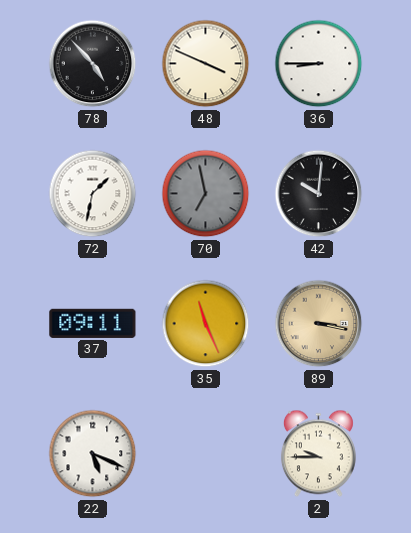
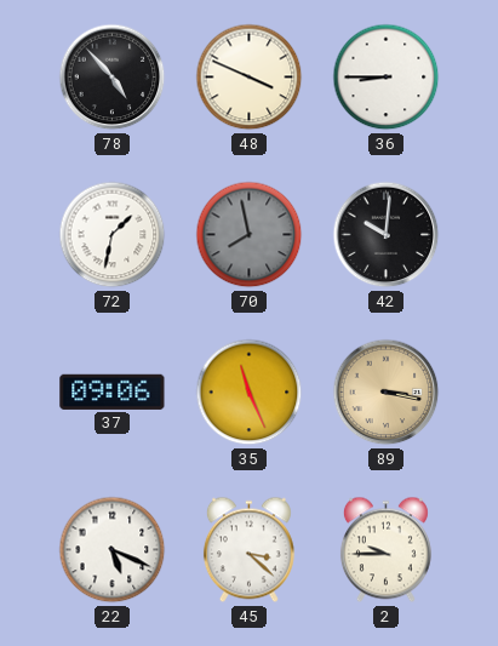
70: 6:58 -> 7:58
37: 09:11 -> 09:06
45: none -> 3:22
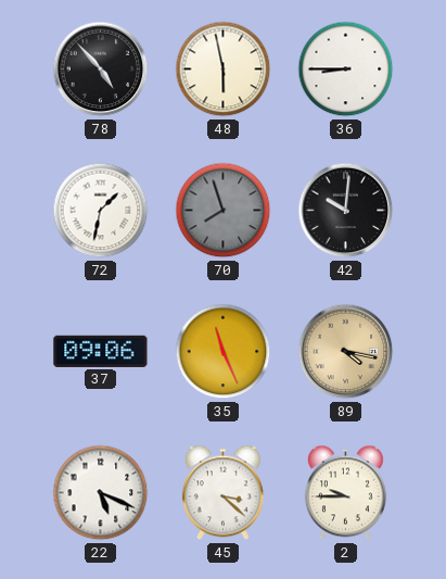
48: 3:49 -> 5:58
70: 7:58 -> 7:57
89: 3:17 -> 4:17
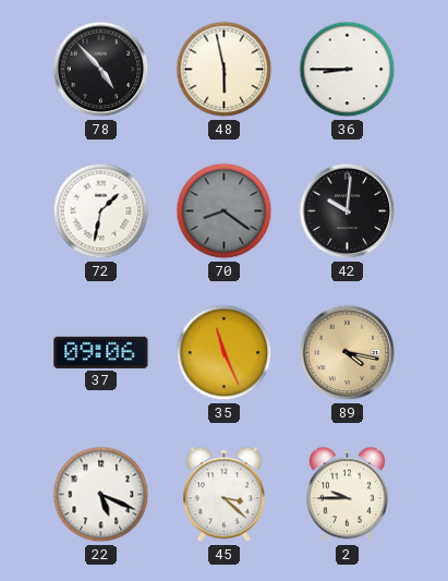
70: 7:57 -> 8:21
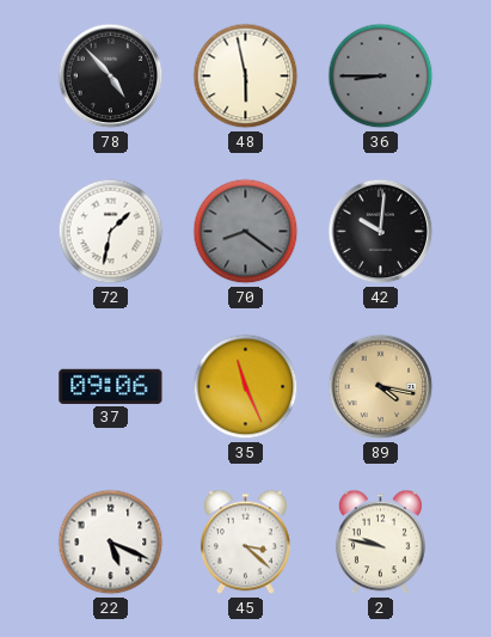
36 dial: white -> grey
2: 9:45 -> 9:47
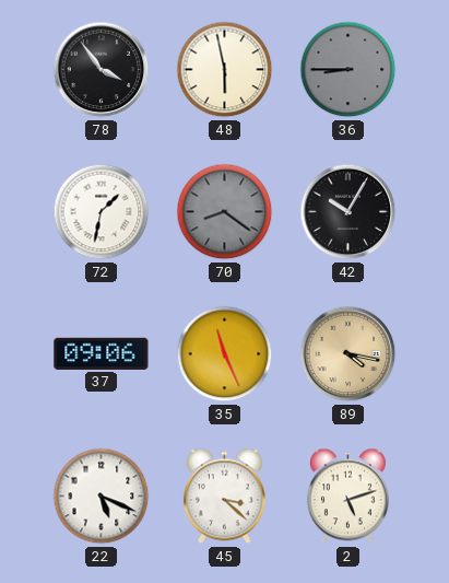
78: 4:53 -> 3:54
42: 10:01 -> 10:05
2: 9:47 -> 5:12
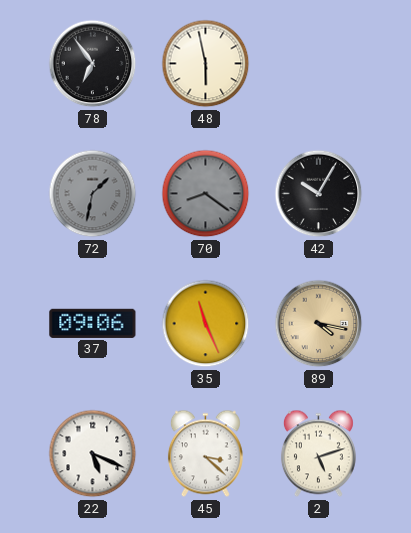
78: 3:54 -> 6:54
36: 8:45 -> none
72 dial: white -> grey
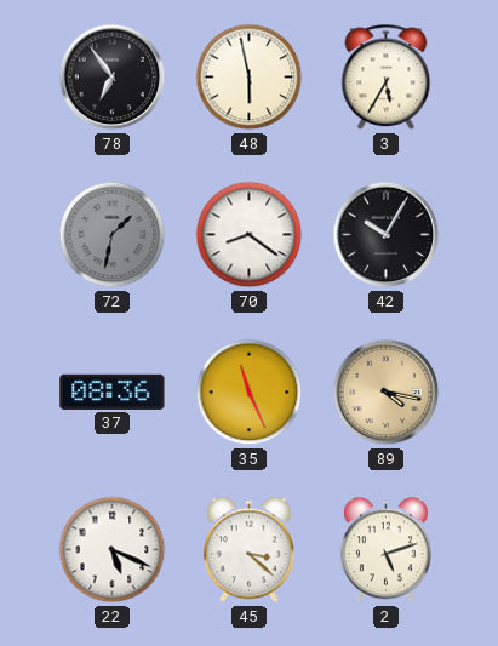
3: none -> 5:35
70 dial: grey -> white
37: 09:06 -> 08:36
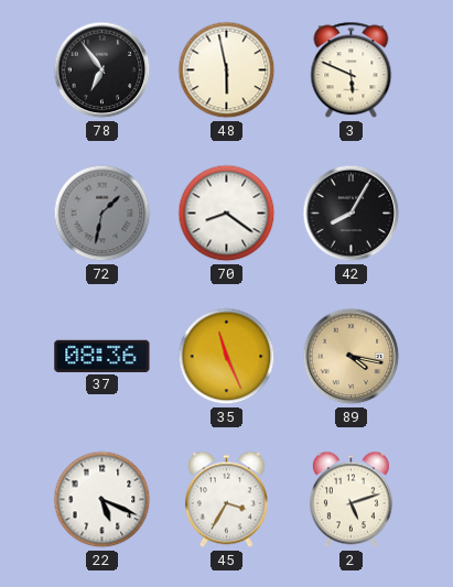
3: 5:35 -> 5:49
42: 10:05 -> 8:05
45: 3:22 -> 3:35
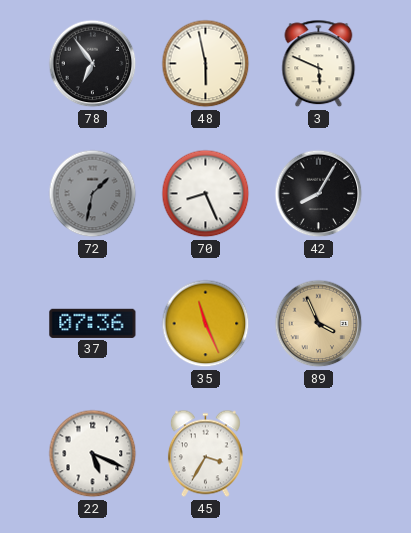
70: 8:21 -> 8:26
37: 08:36 -> 07:36
89: 4:17 -> 3:56
2: 5:12 -> none
